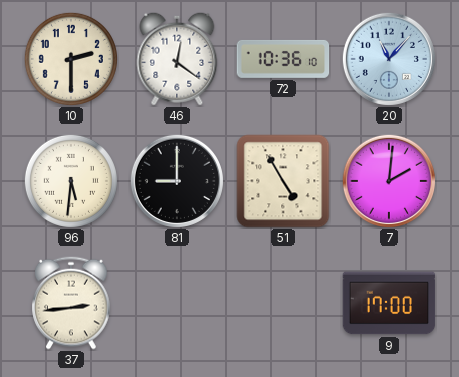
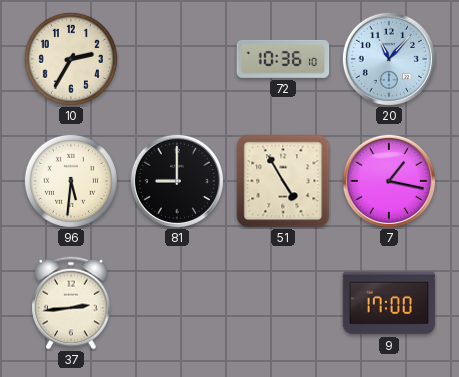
10: 2:30 -> 2:35
46: 12:21 -> none
7: 2:01 -> 1:17
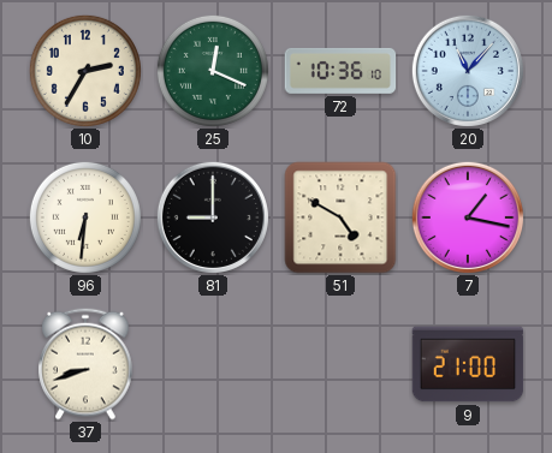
25: none -> 12:19
96: 5:31 -> 6:31
51: 4:55 -> 4:50
37: 2:44 -> 8:42
9: 17:00 -> 21:00
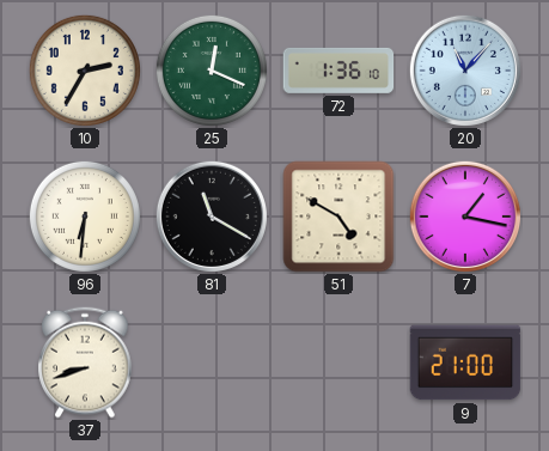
72: 10:36 -> 1:36
81: 9:00 -> 11:20
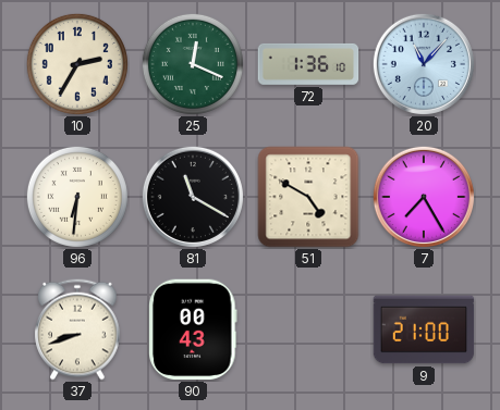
7: 1:17 -> 7:25
90: none -> 00:43
